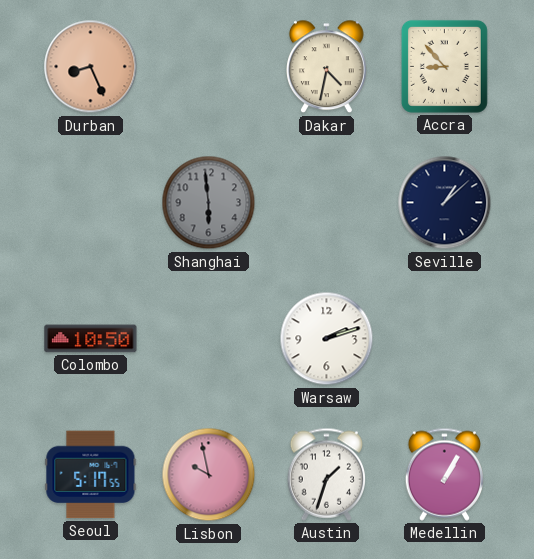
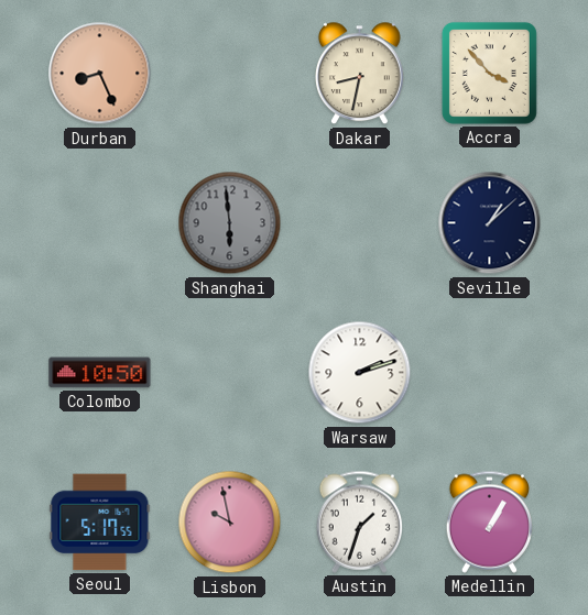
Dakar: 4:32 -> 8:32
Accra: 8:53 -> 3:53
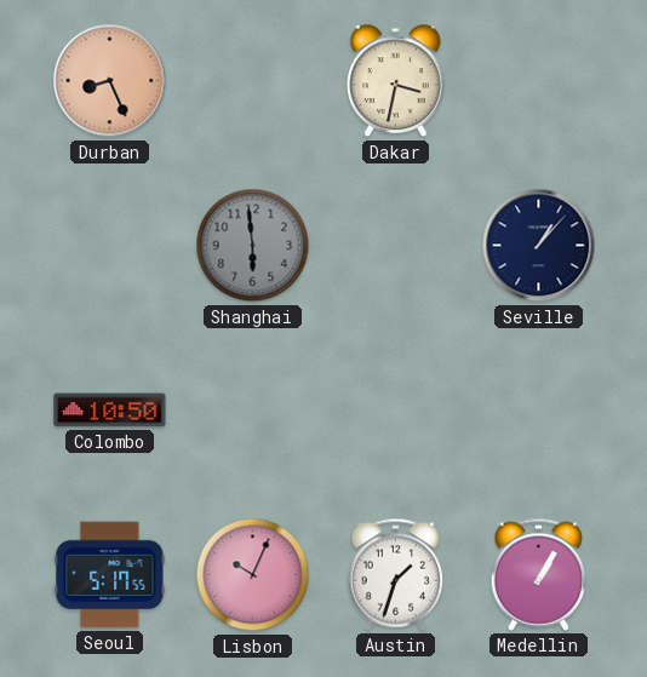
Dakar: 8:32 -> 3:32
Accra: 3:53 -> none
Seville: 1:08 -> 1:07
Warsaw: 2:12 -> none
Lisbon: 9:58 -> 10:04
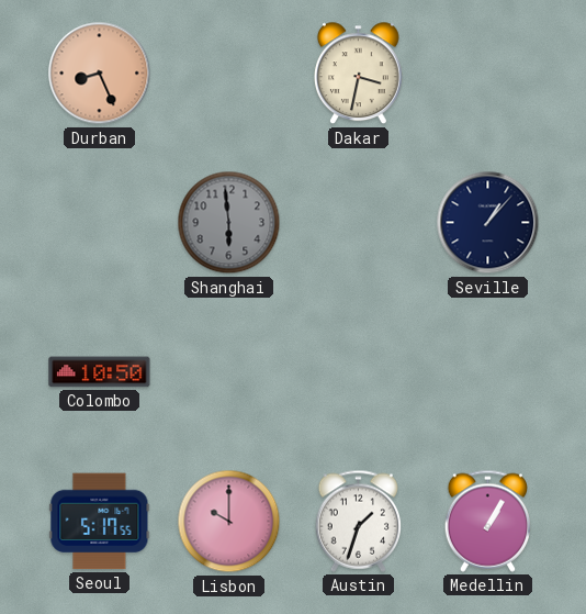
Lisbon: 10:04 -> 10:00
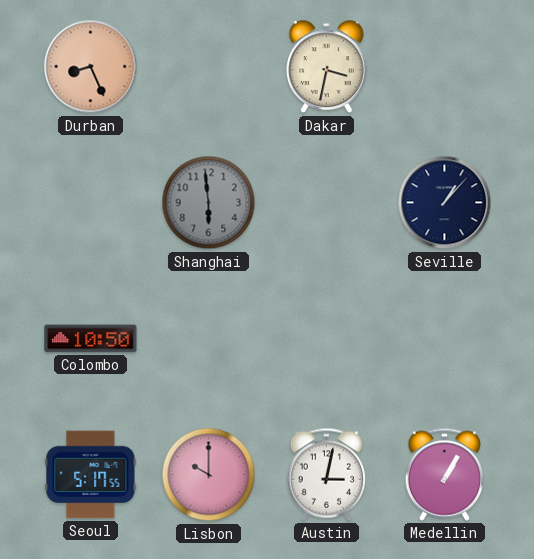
Austin: 1:33 -> 3:02
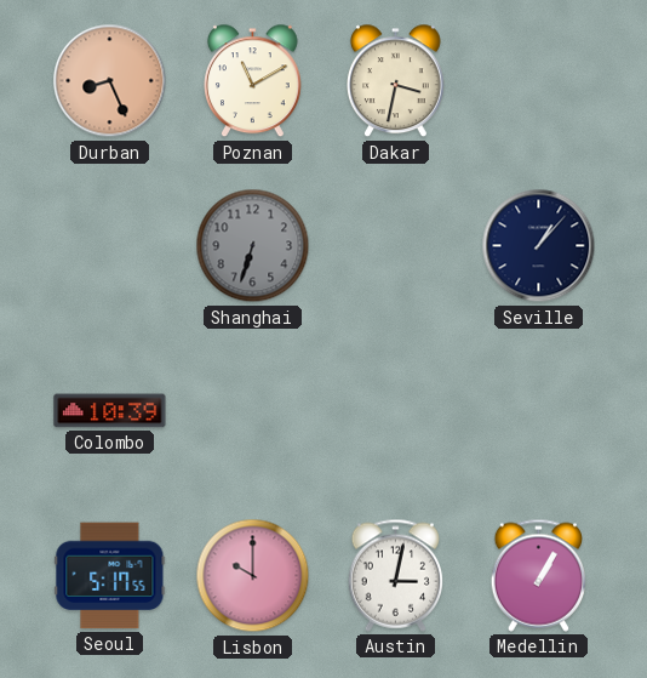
Poznan: none -> 11:10
Shanghai: 5:59 -> 6:33
Colombo: 10:50 -> 10:39
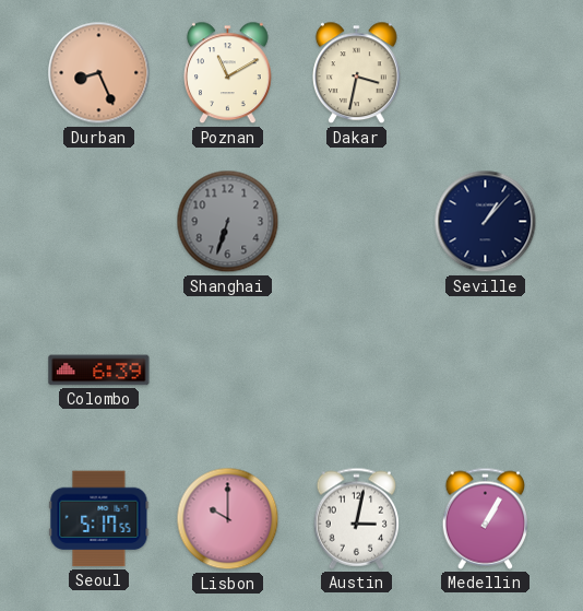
Colombo: 10:39 -> 6:39
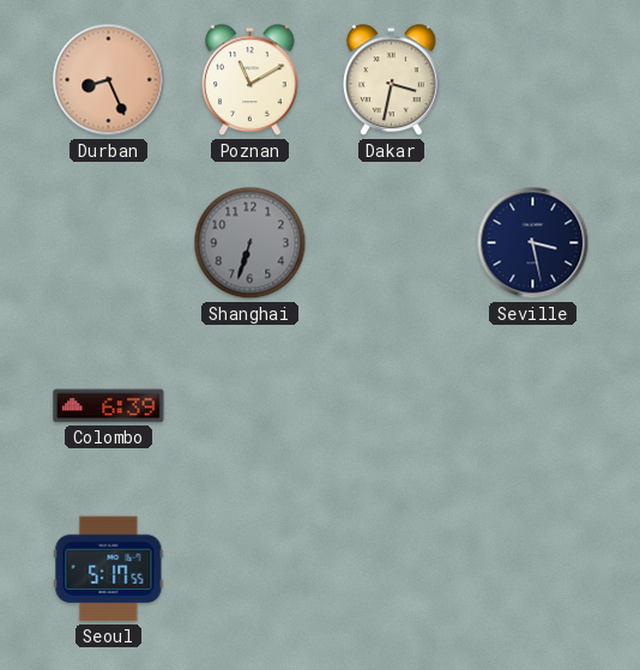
Seville: 1:07 -> 3:28
Lisbon: 10:00 -> none
Austin: 3:02 -> none
Medellin: 1:05 -> none
